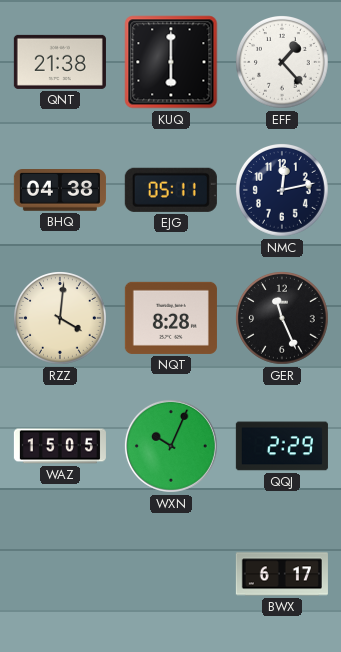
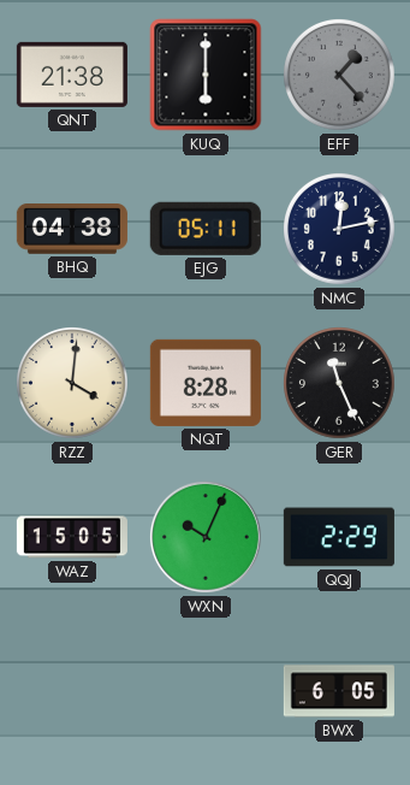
EFF dial: white -> grey
BWX: 6:17 -> 6:05
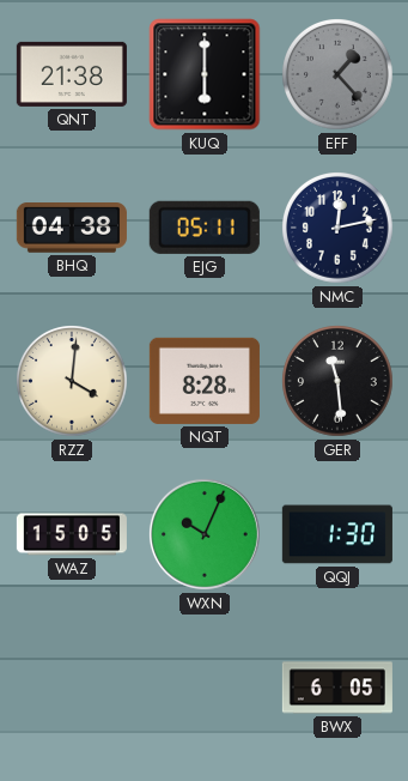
GER: 11:26 -> 11:29
QQJ: 2:29 -> 1:30
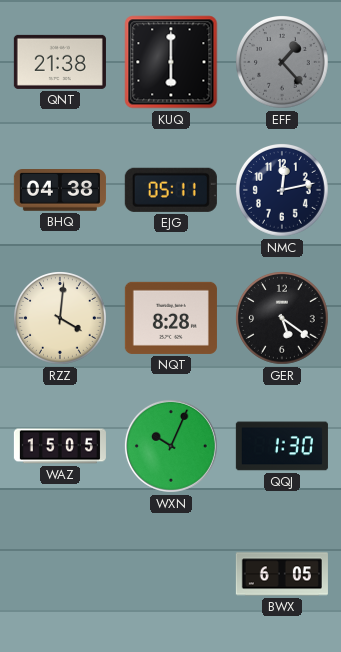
GER: 11:29 -> 5:21
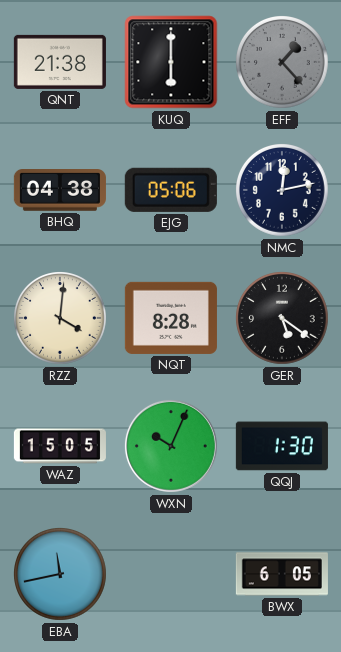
EJG: 05:11 -> 05:06
EBA: none -> 11:43
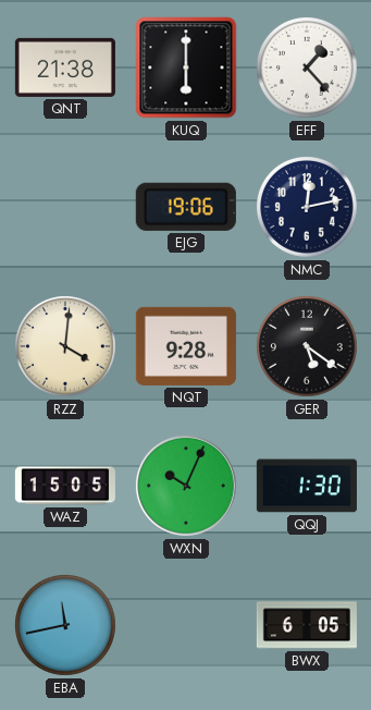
EFF dial: grey -> white
BHQ: 04:38 -> none
EJG: 05:06 -> 19:06
NQT: 8:28 -> 9:28
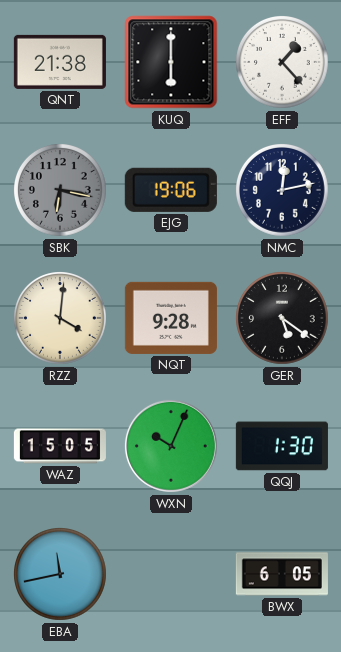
SBK: none -> 6:17
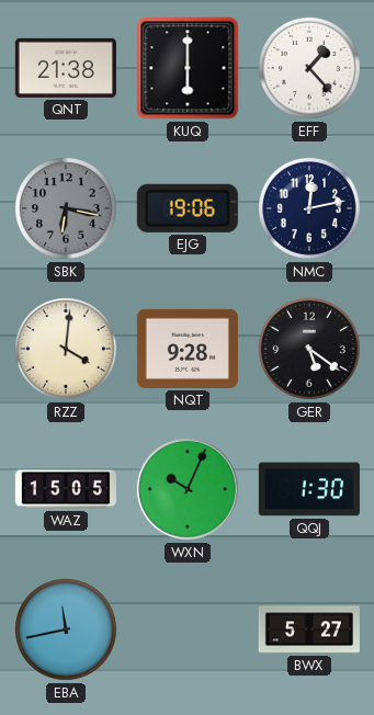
BWX: 6:05 -> 5:27
